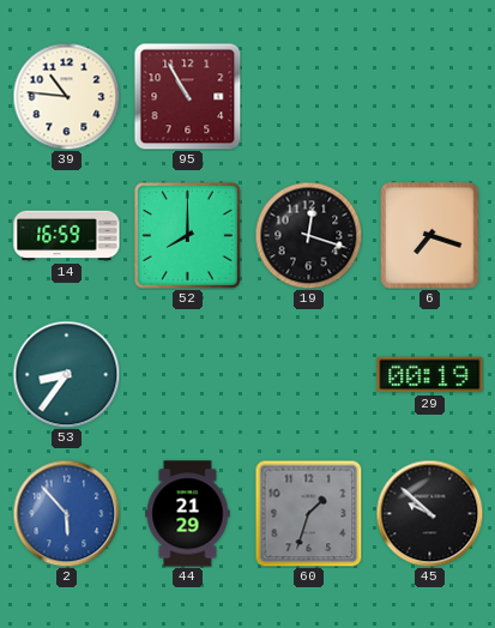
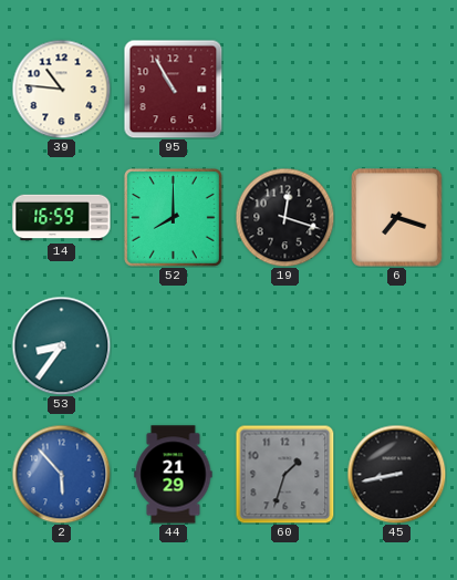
29: 00:19 -> none
45: 9:52 -> 8:43
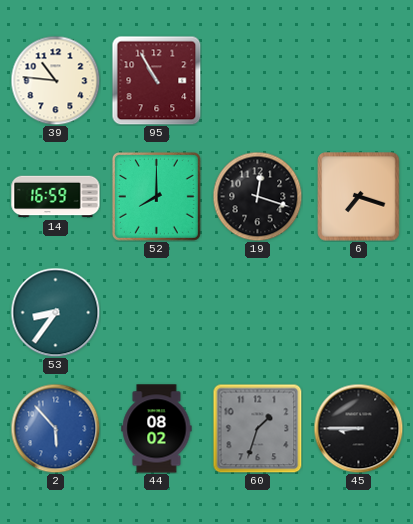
44: 21:29 -> 08:02
45: 8:43 -> 8:45
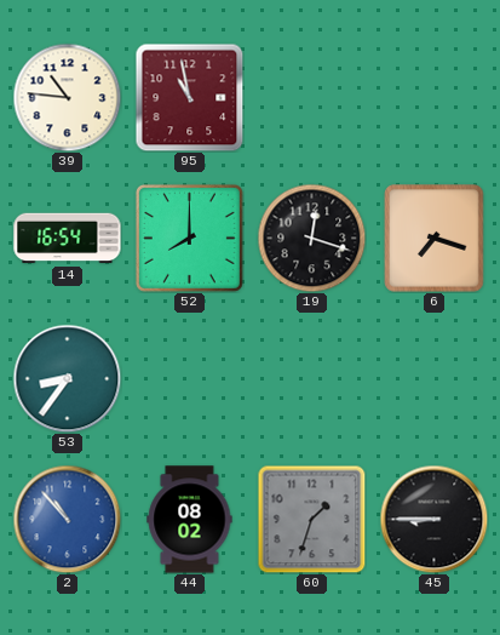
95: 10:55 -> 10:58
14: 16:59 -> 16:54
2: 5:53 -> 10:53
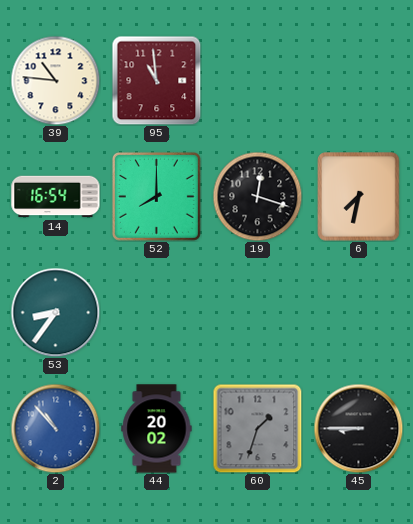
95: 10:58 -> 10:59
6: 7:18 -> 7:32
44: 08:02 -> 20:02
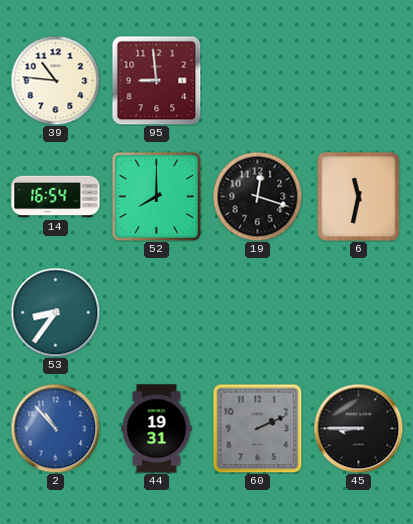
95: 10:59 -> 8:59
6: 7:32 -> 11:32
44: 20:02 -> 19:31
60: 1:33 -> 2:11
